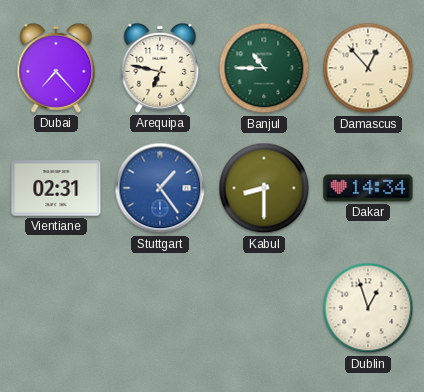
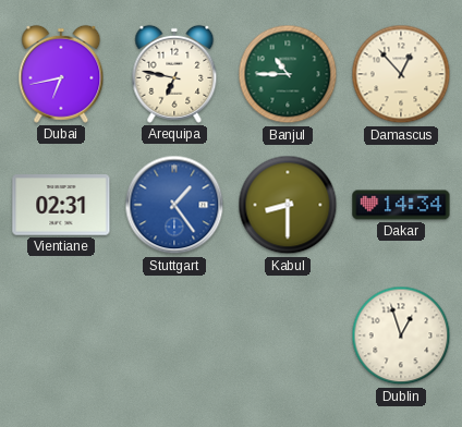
Dubai: 7:23 -> 6:43
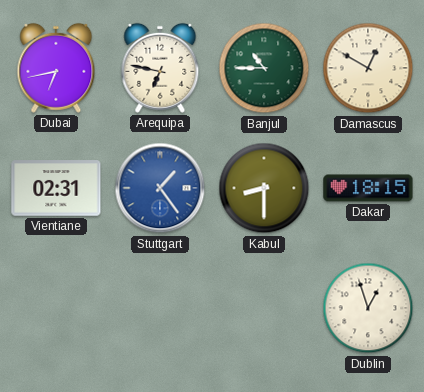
Damascus: 12:53 -> 12:50
Dakar: 14:34 -> 18:15
